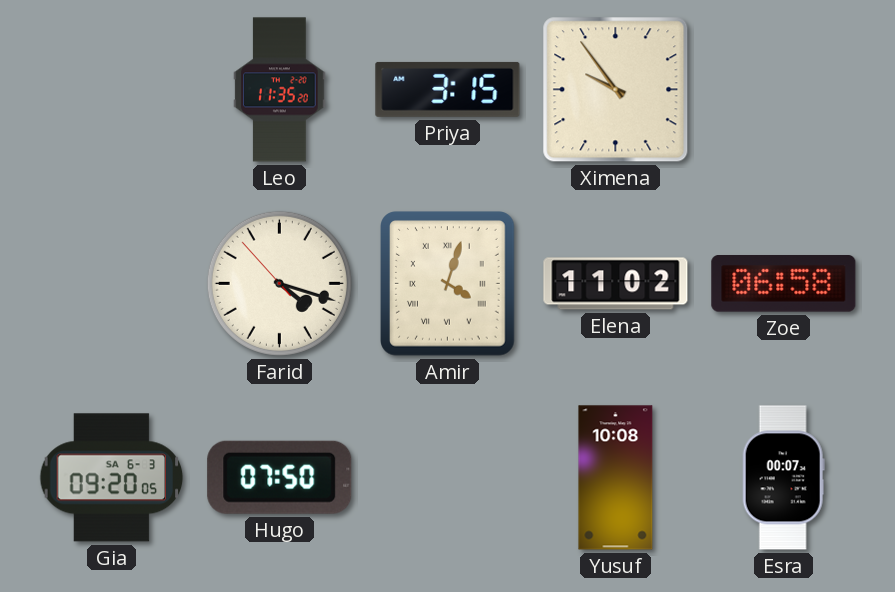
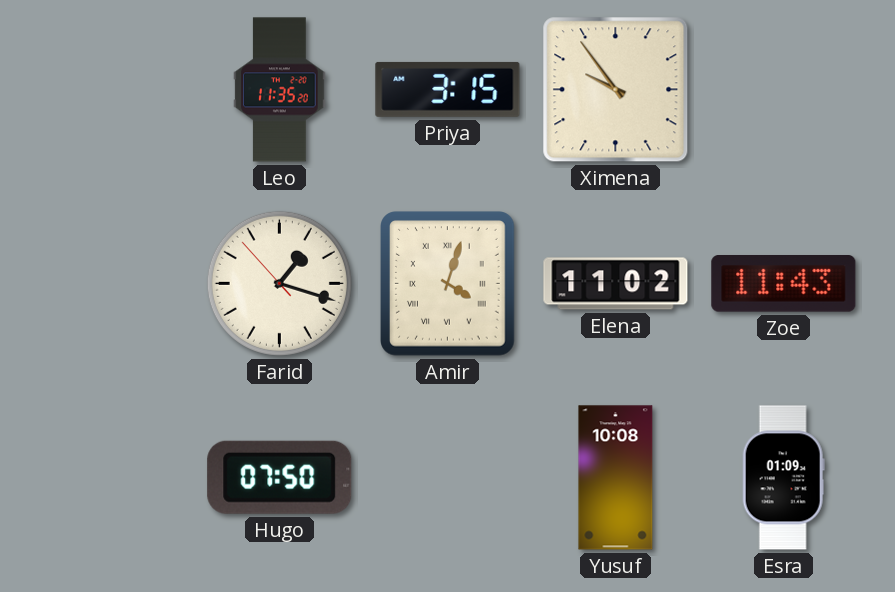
Farid: 4:17 -> 1:17
Zoe: 06:58 -> 11:43
Gia: 09:20 -> none
Esra: 00:07 -> 01:09
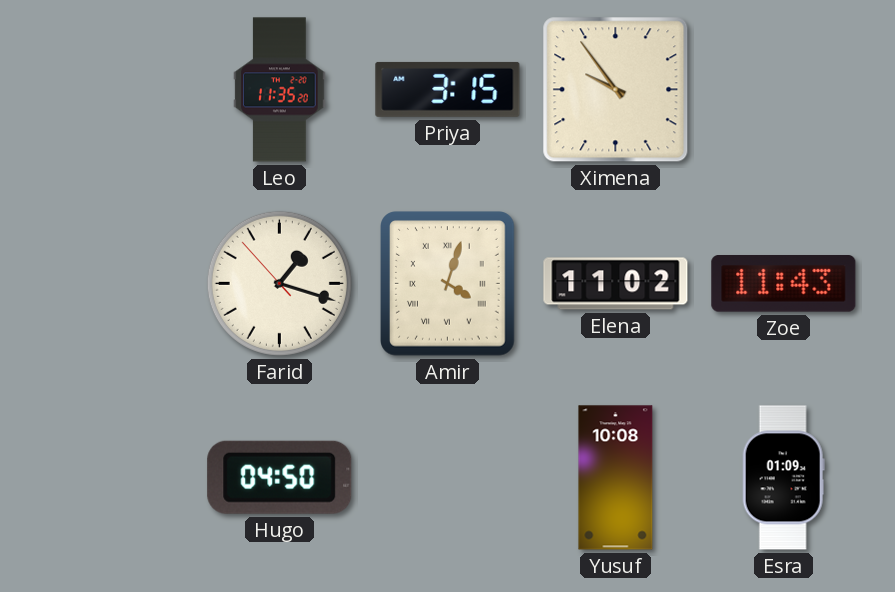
Hugo: 07:50 -> 04:50
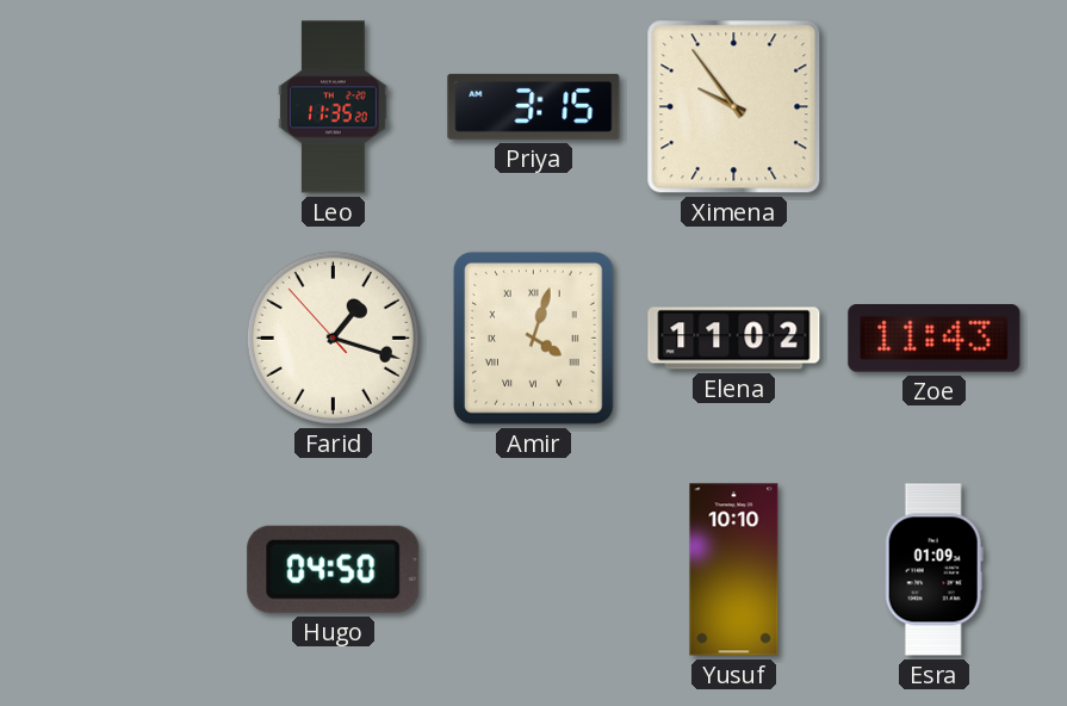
Yusuf: 10:08 -> 10:10
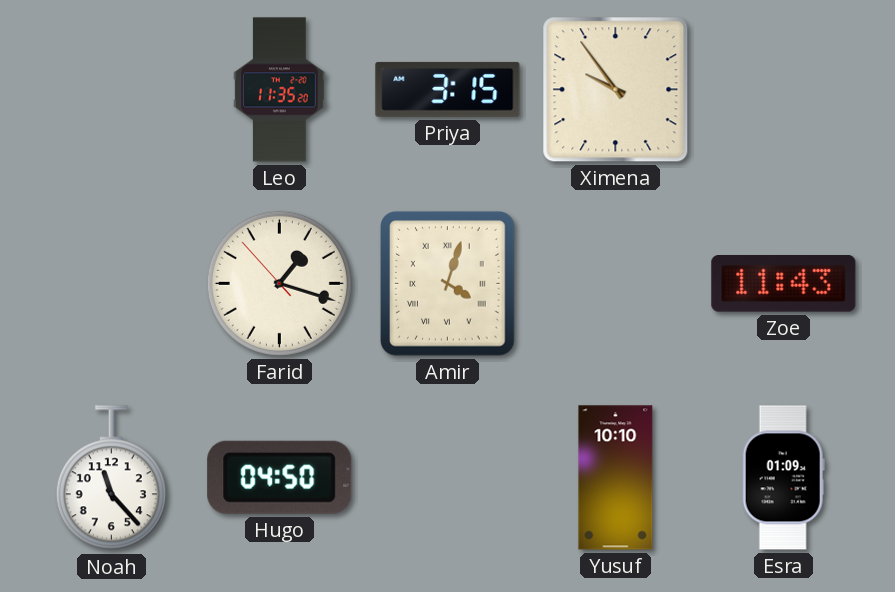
Elena: 11:02 -> none
Noah: none -> 11:23
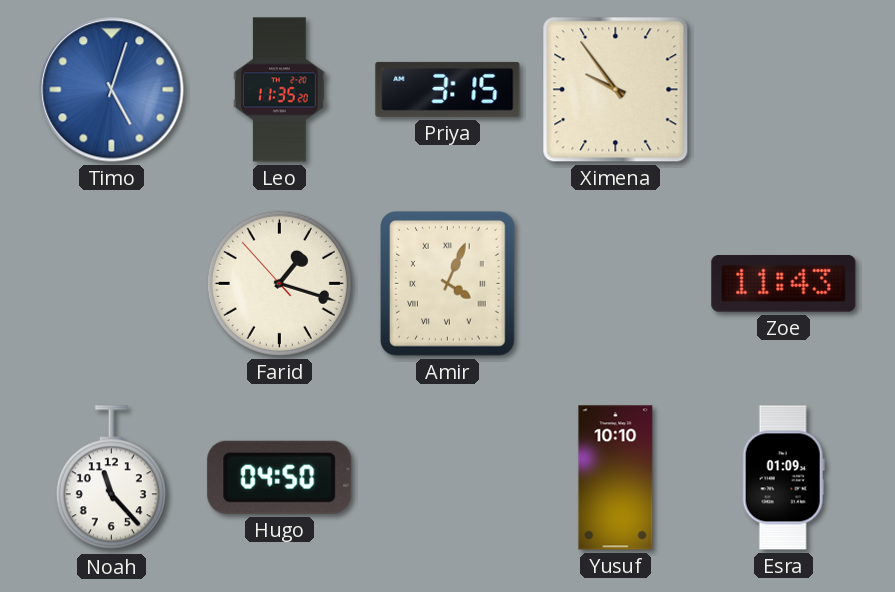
Timo: none -> 5:03
Amir: 4:03 -> 4:04
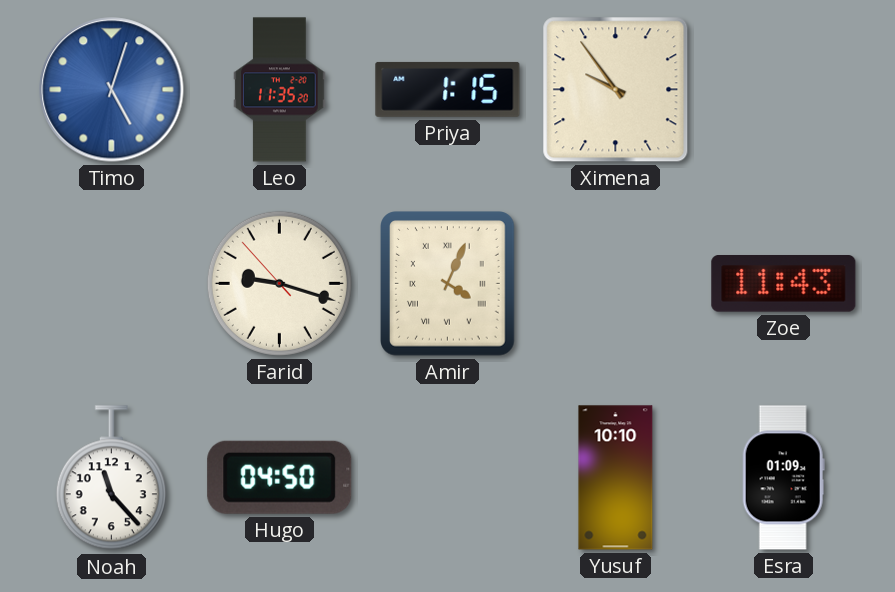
Priya: 3:15 -> 1:15
Farid: 1:17 -> 9:17
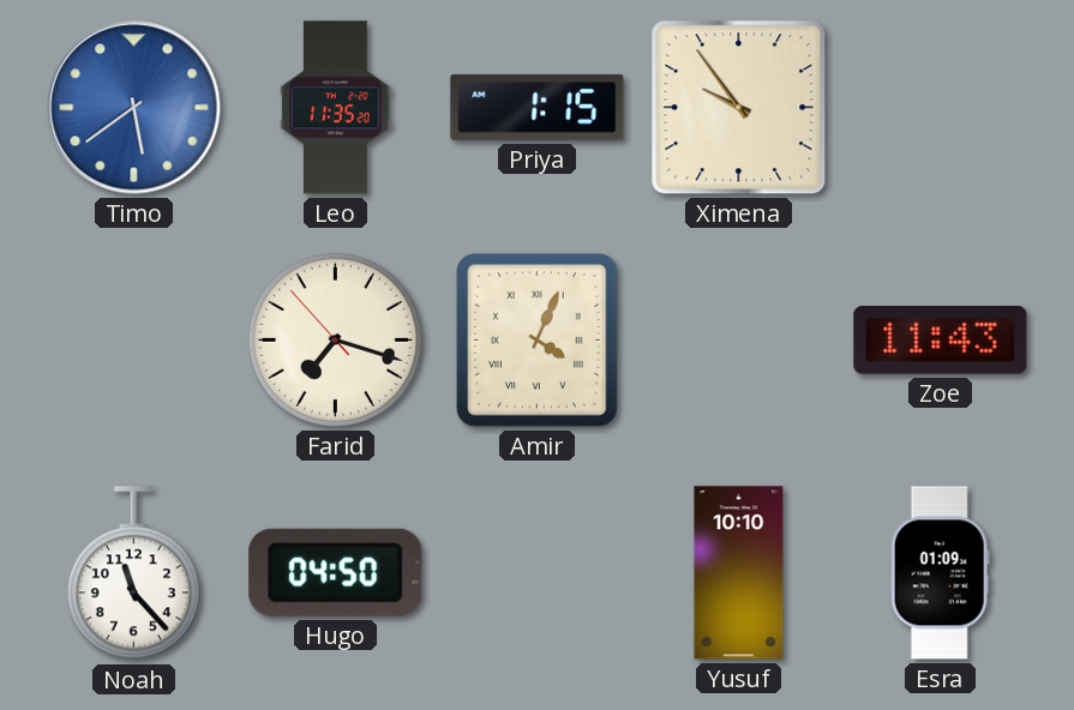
Timo: 5:03 -> 5:39
Farid: 9:17 -> 7:17
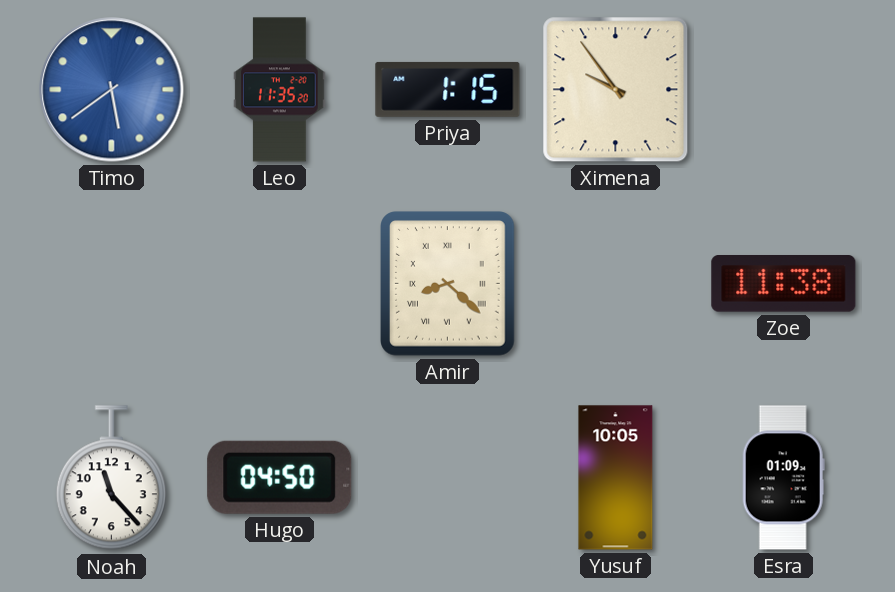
Farid: 7:17 -> none
Amir: 4:04 -> 8:22
Zoe: 11:43 -> 11:38
Yusuf: 10:10 -> 10:05
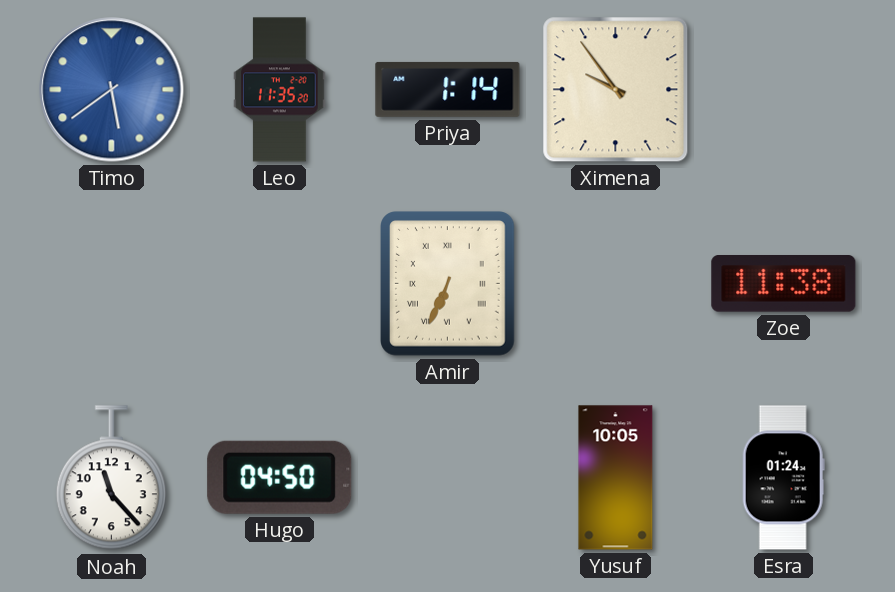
Priya: 1:15 -> 1:14
Amir: 8:22 -> 6:34
Esra: 01:09 -> 01:24
